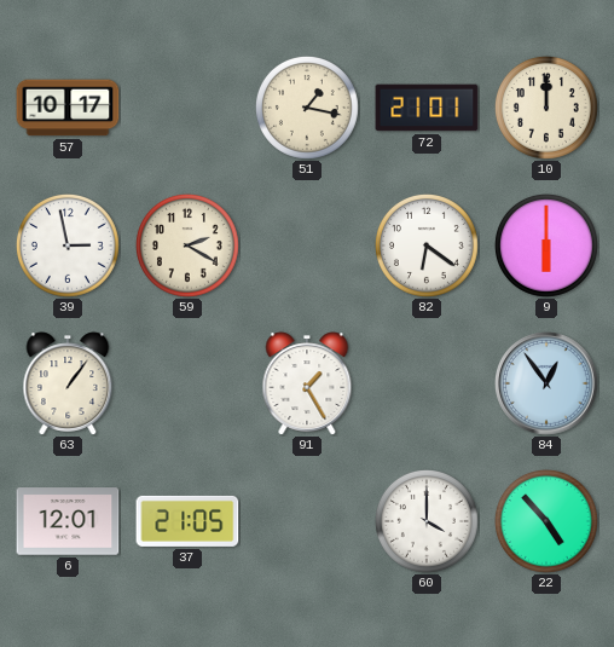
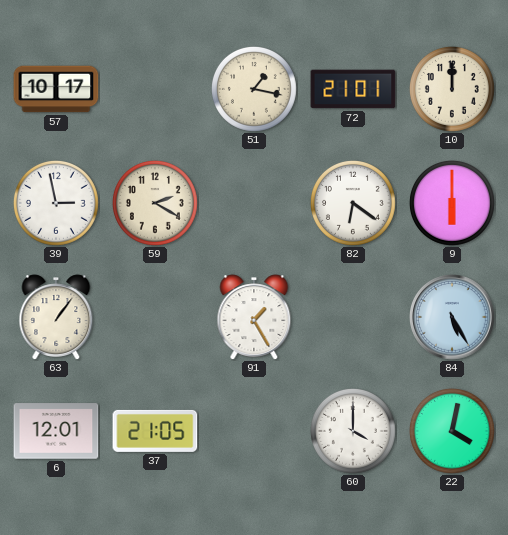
84: 12:54 -> 5:25
22: 4:53 -> 4:02
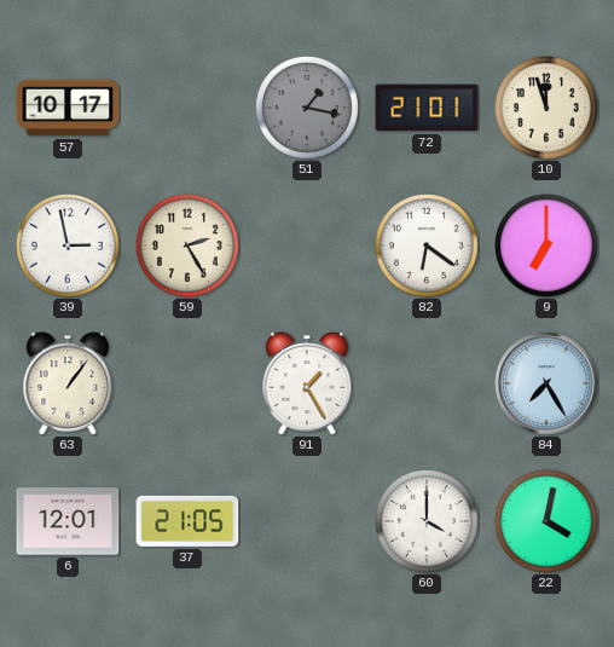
51 dial: cream -> grey
10: 12:00 -> 11:57
59: 2:20 -> 2:25
9: 6:00 -> 7:00
84: 5:25 -> 7:25
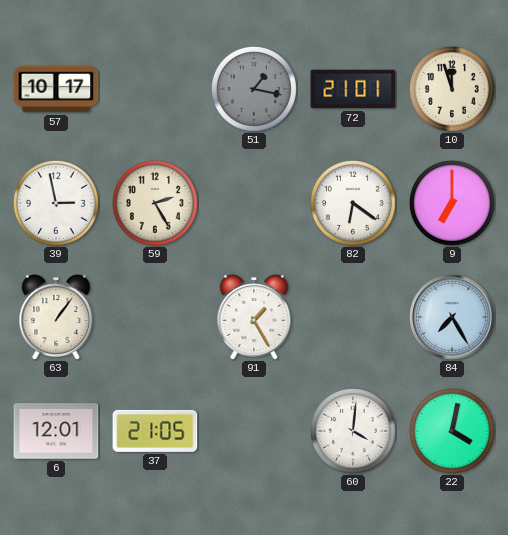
60: 4:00 -> 4:01
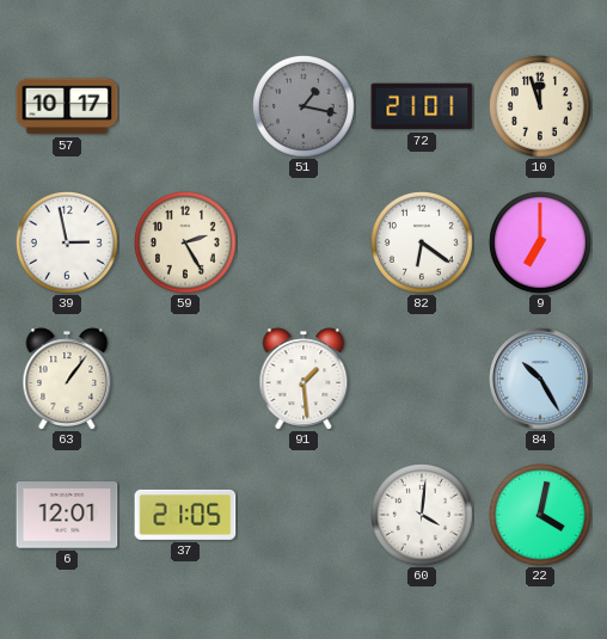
91: 1:25 -> 1:29
84: 7:25 -> 10:25
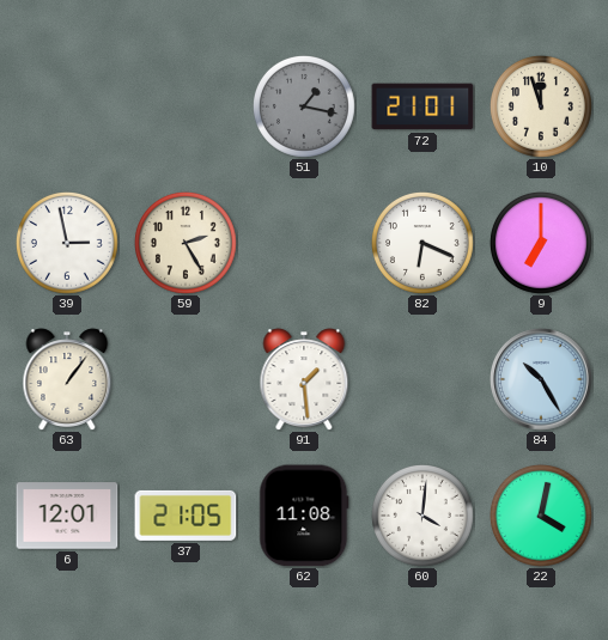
57: 10:17 -> none
82: 6:21 -> 6:19
62: none -> 11:08
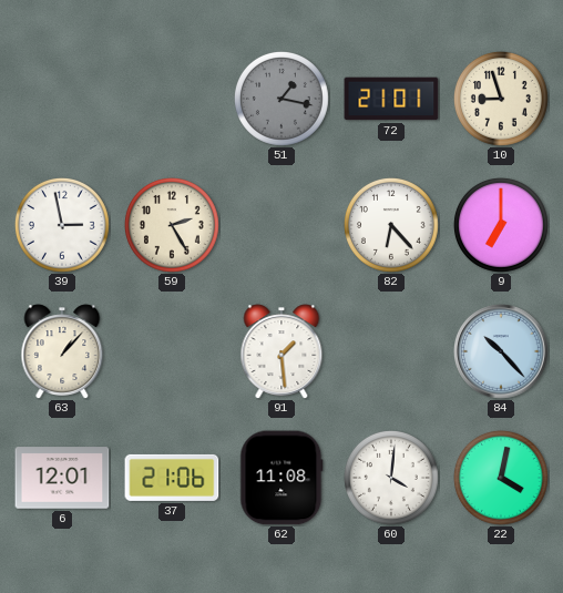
10: 11:57 -> 8:57
82: 6:19 -> 6:23
63: 1:06 -> 1:07
84: 10:25 -> 10:23
37: 21:05 -> 21:06
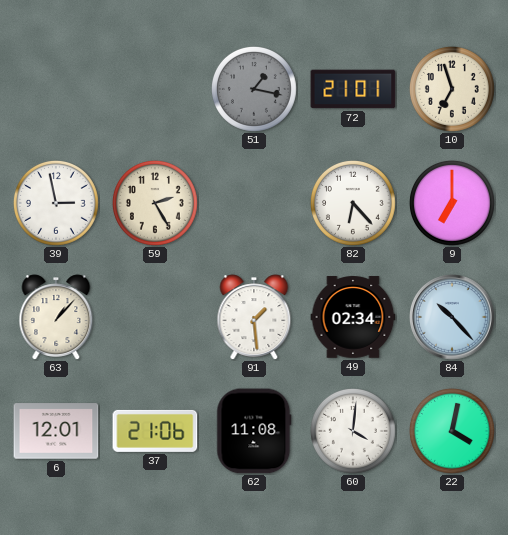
10: 8:57 -> 6:57
49: none -> 02:34
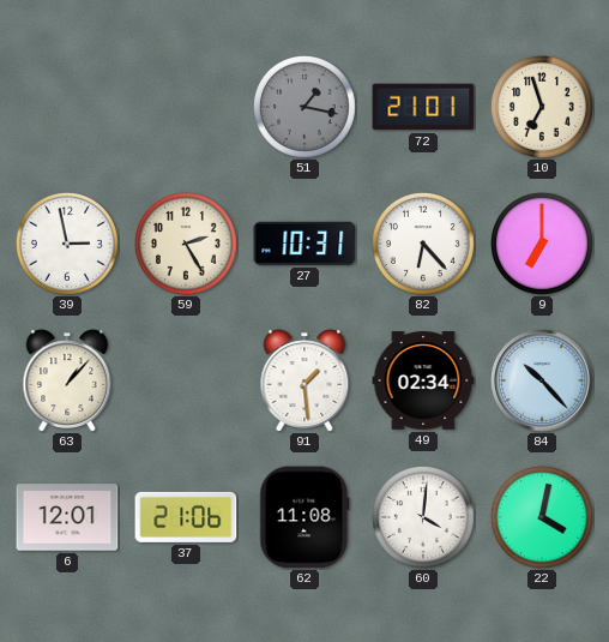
27: none -> 10:31
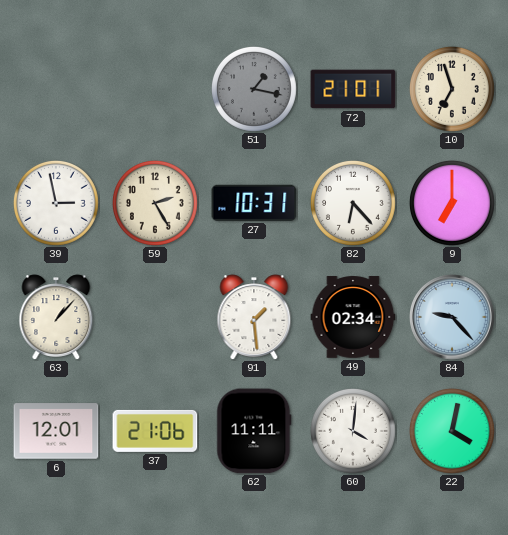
84: 10:23 -> 9:23
62: 11:08 -> 11:11
